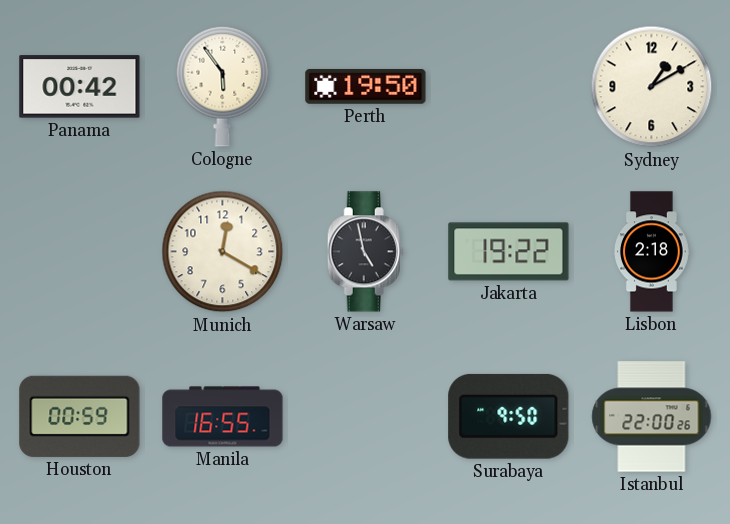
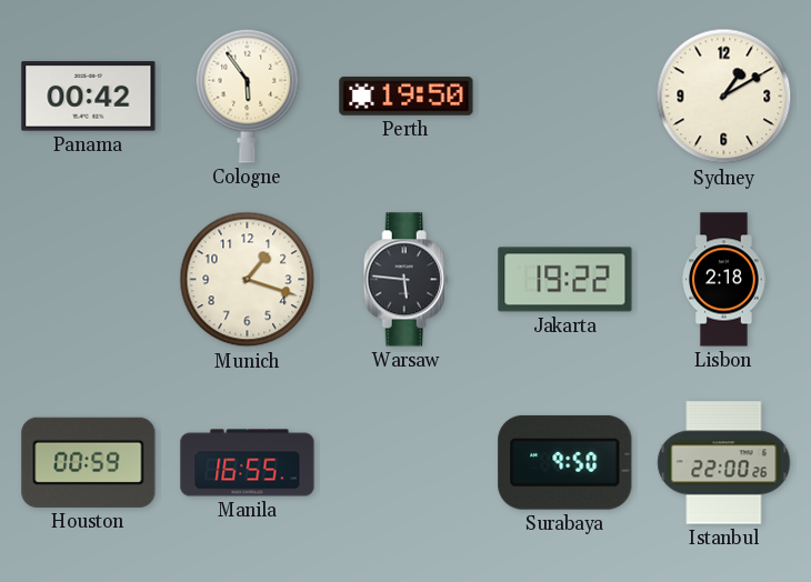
Munich: 12:20 -> 1:18
Warsaw: 4:58 -> 5:46
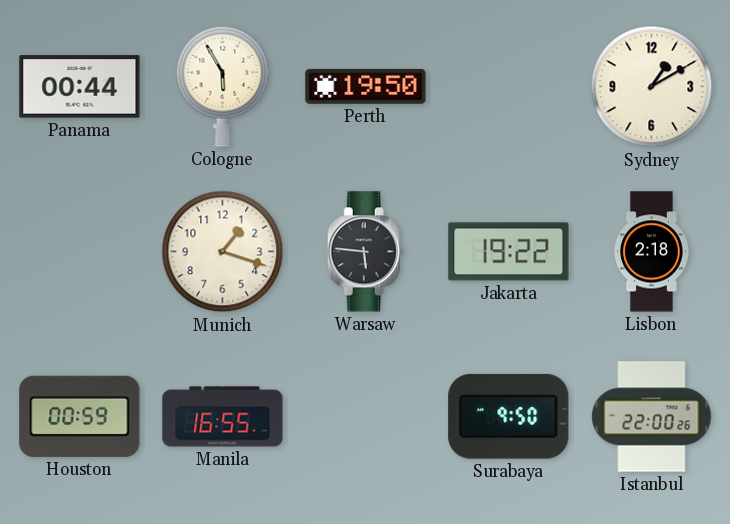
Panama: 00:42 -> 00:44
Cologne: 5:54 -> 5:55
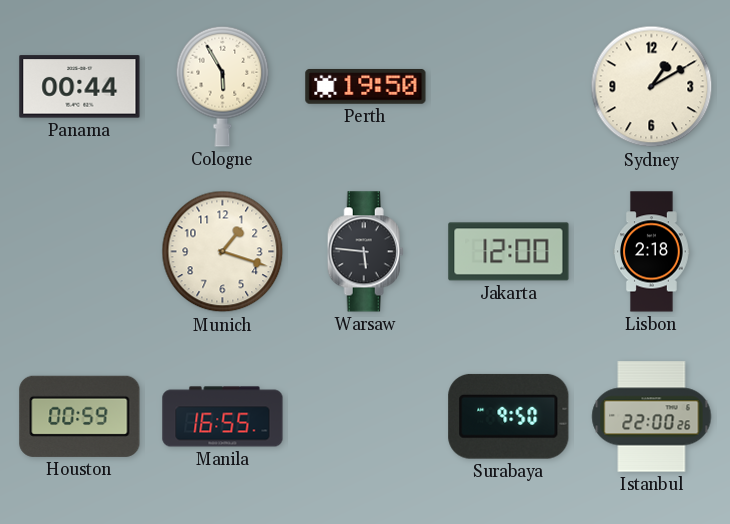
Jakarta: 19:22 -> 12:00
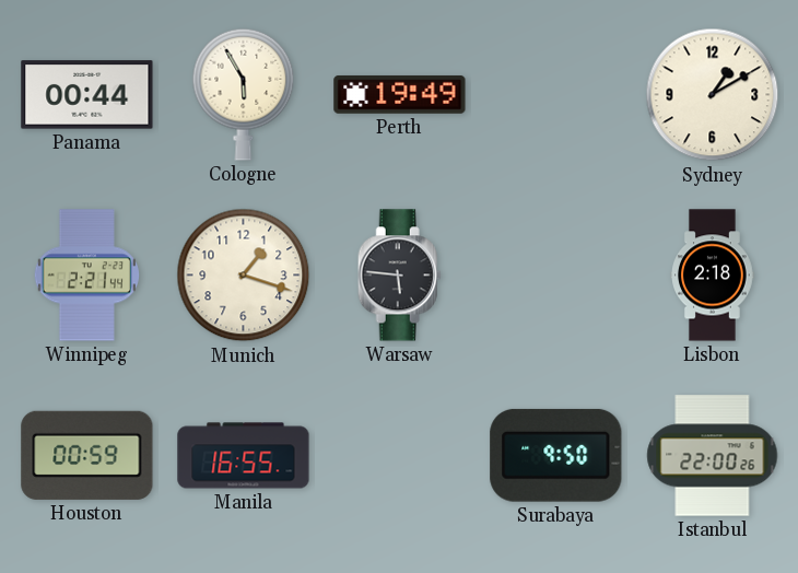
Perth: 19:50 -> 19:49
Winnipeg: none -> 2:21
Jakarta: 12:00 -> none
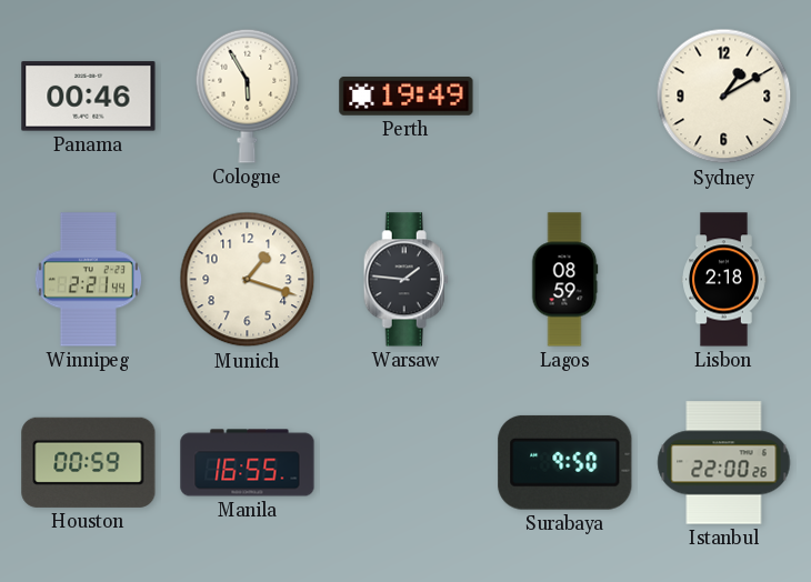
Panama: 00:44 -> 00:46
Warsaw: 5:46 -> 1:46
Lagos: none -> 08:59
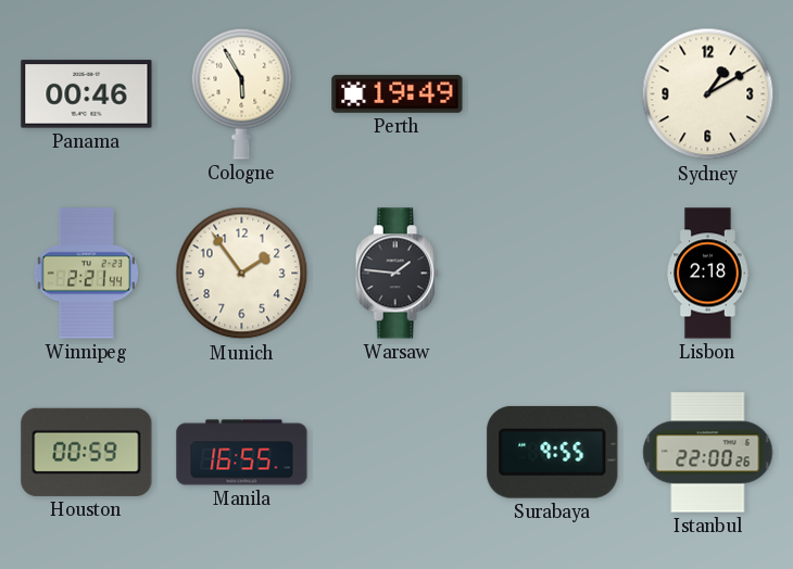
Munich: 1:18 -> 1:54
Lagos: 08:59 -> none
Surabaya: 9:50 -> 9:55
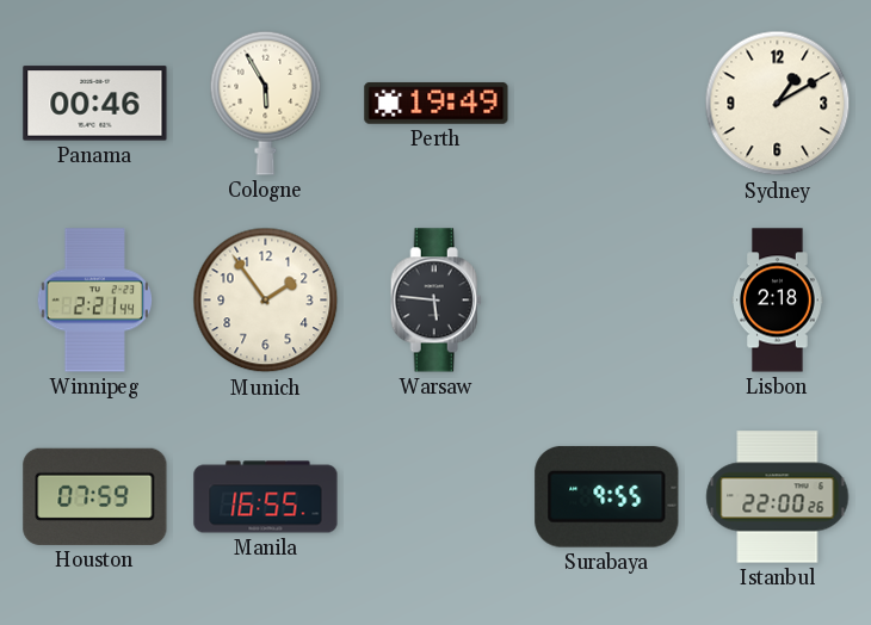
Warsaw: 1:46 -> 5:46
Houston: 00:59 -> 07:59
